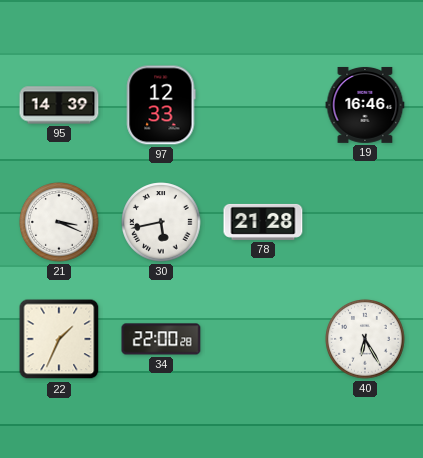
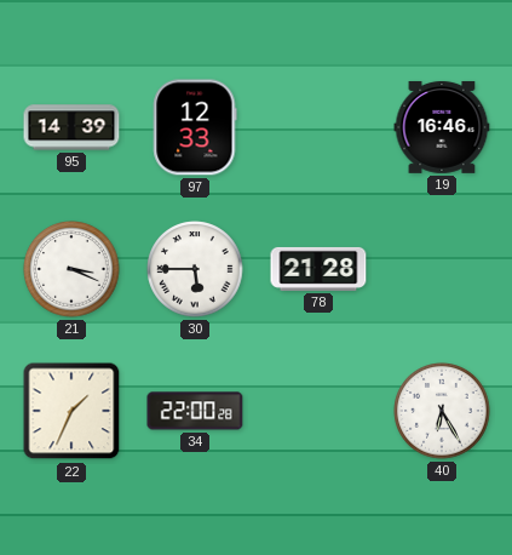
30: 5:43 -> 5:45
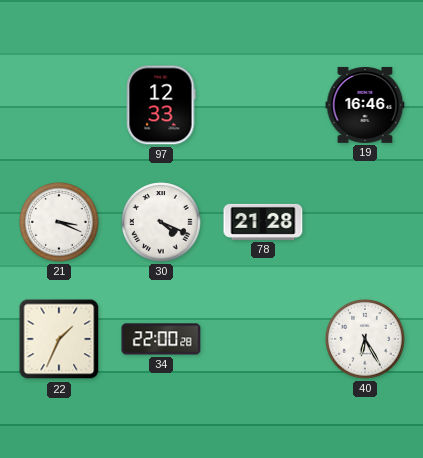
95: 14:39 -> none
30: 5:45 -> 4:19
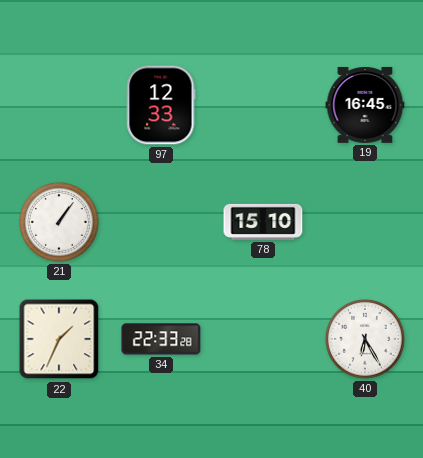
19: 16:46 -> 16:45
21: 3:19 -> 1:06
30: 4:19 -> none
78: 21:28 -> 15:10
34: 22:00 -> 22:33
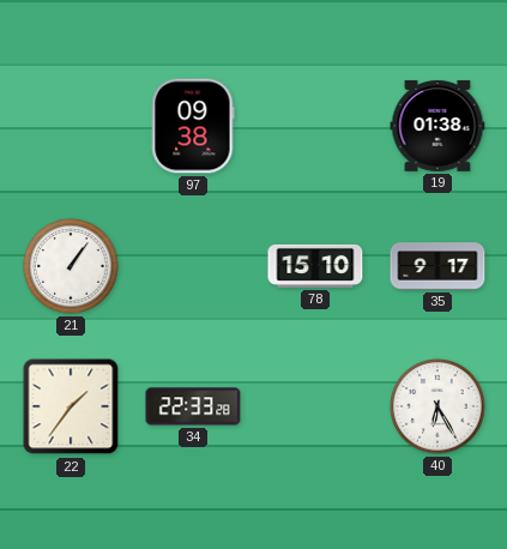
97: 12:33 -> 09:38
19: 16:45 -> 01:38
35: none -> 9:17
22: 1:34 -> 1:36
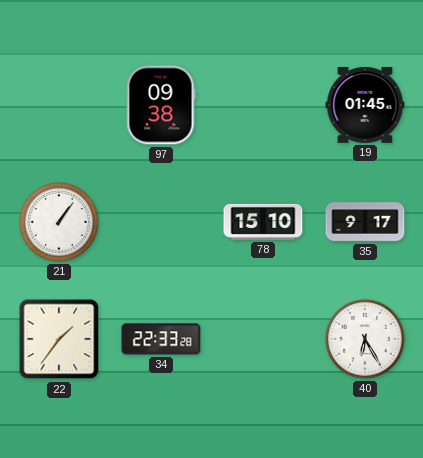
19: 01:38 -> 01:45
